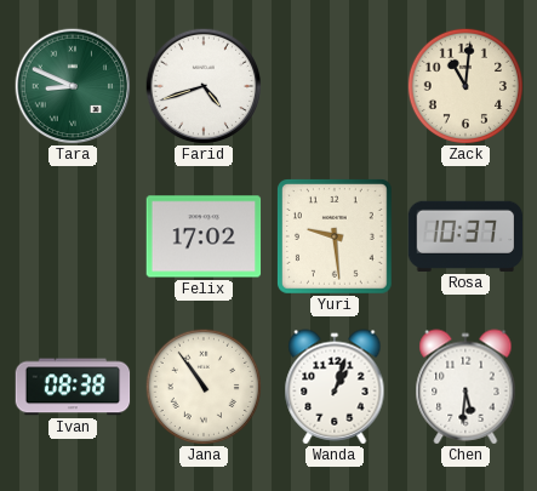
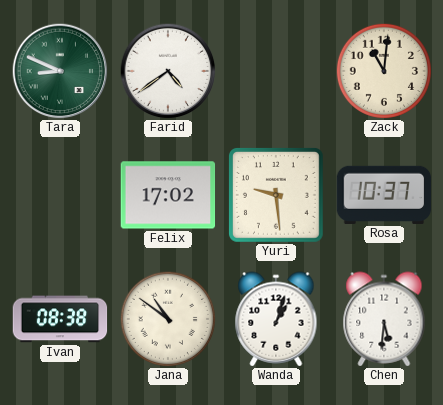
Farid: 4:42 -> 4:39
Jana: 10:54 -> 10:51
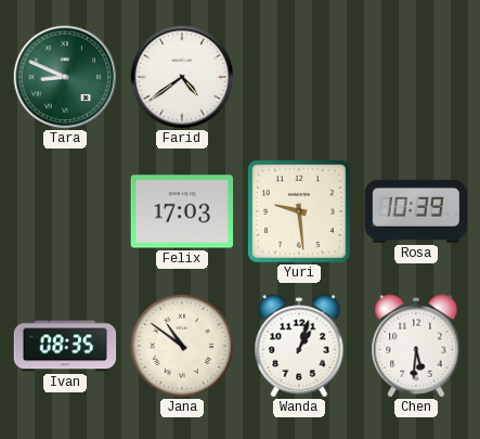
Zack: 11:01 -> none
Felix: 17:02 -> 17:03
Rosa: 10:37 -> 10:39
Ivan: 08:38 -> 08:35
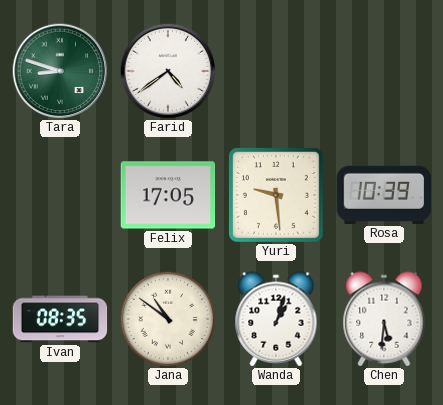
Tara: 8:49 -> 8:48
Felix: 17:03 -> 17:05
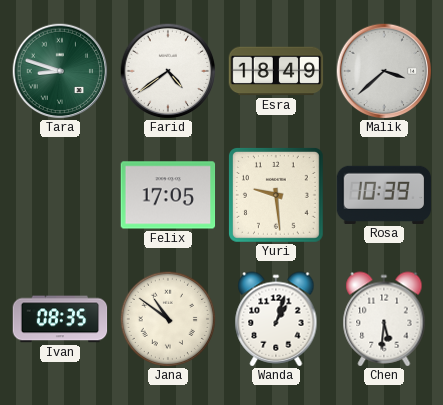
Esra: none -> 18:49
Malik: none -> 3:38
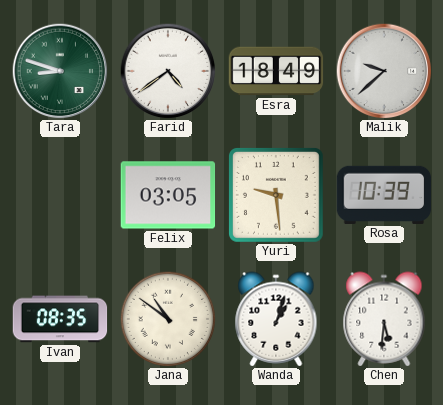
Malik: 3:38 -> 9:38
Felix: 17:05 -> 03:05
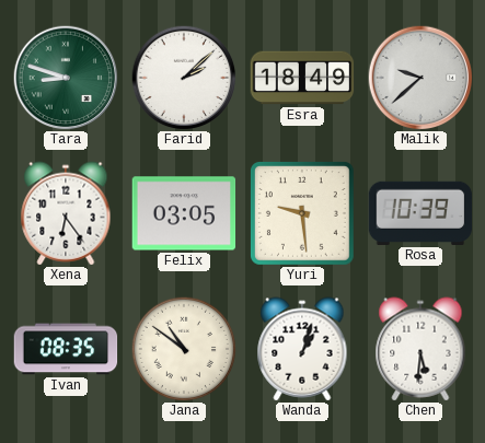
Farid: 4:39 -> 2:08
Xena: none -> 6:24
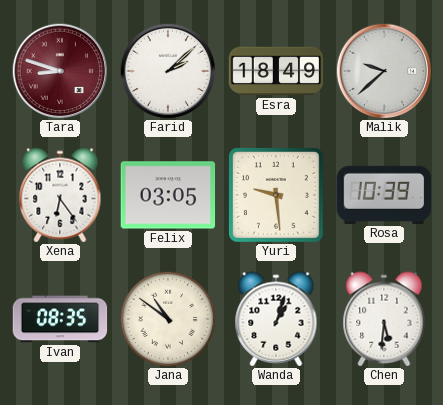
Tara dial: green -> burgundy
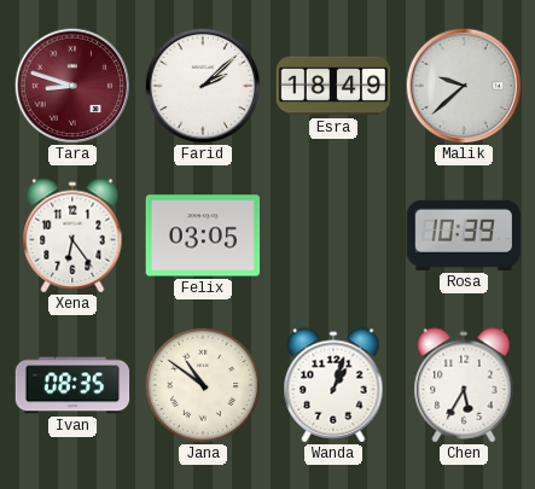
Yuri: 9:29 -> none
Chen: 5:31 -> 5:35
